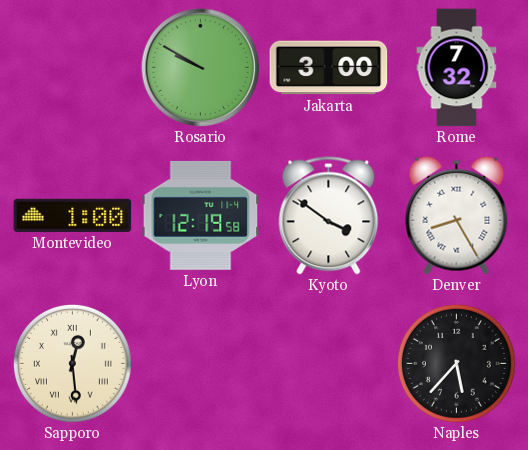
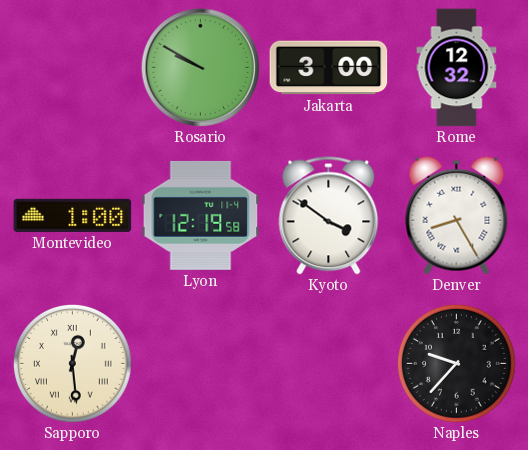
Rome: 7:32 -> 12:32
Naples: 5:37 -> 9:37
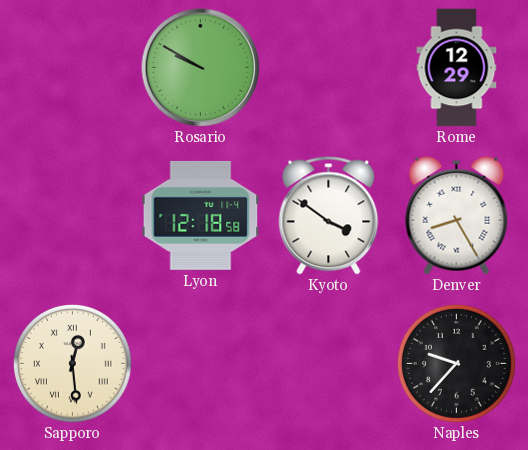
Jakarta: 3:00 -> none
Rome: 12:32 -> 12:29
Montevideo: 1:00 -> none
Lyon: 12:19 -> 12:18
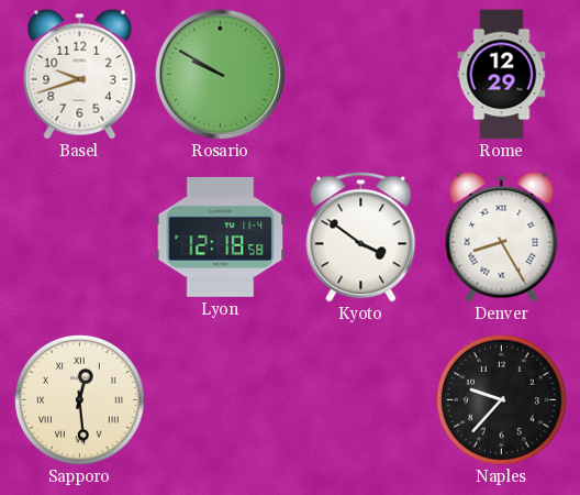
Basel: none -> 9:42
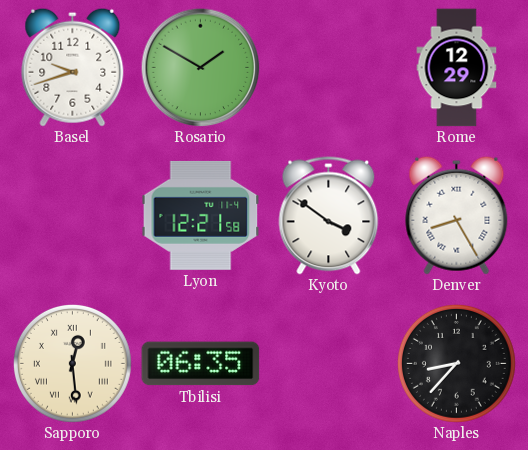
Rosario: 9:50 -> 1:50
Lyon: 12:18 -> 12:21
Tbilisi: none -> 06:35
Naples: 9:37 -> 8:37
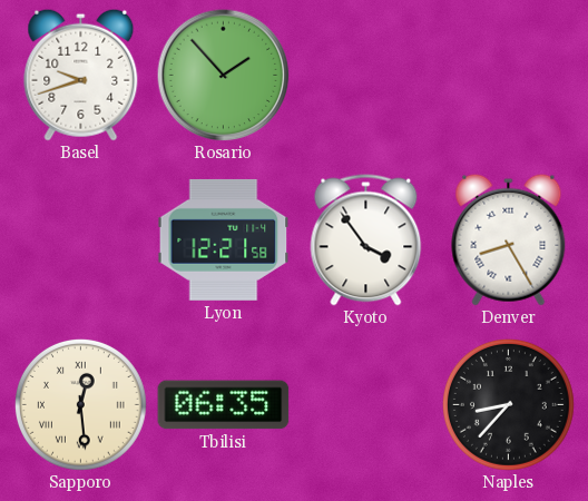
Rosario: 1:50 -> 1:53
Rome: 12:29 -> none
Kyoto: 3:51 -> 3:54
